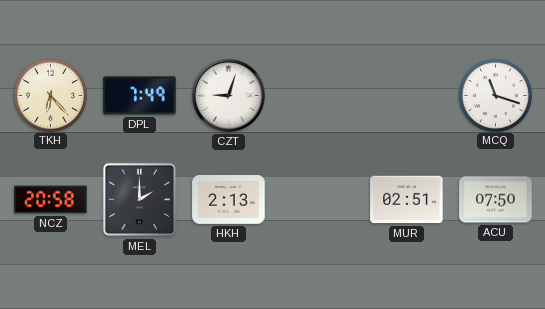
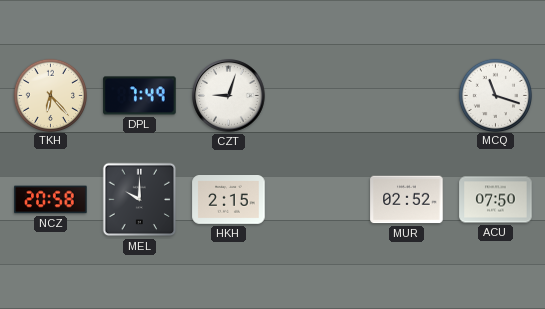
MEL: 2:00 -> 10:00
HKH: 2:13 -> 2:15
MUR: 02:51 -> 02:52
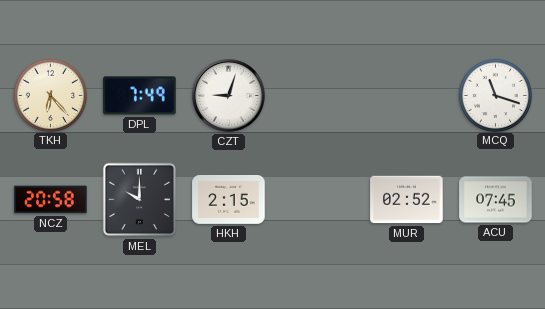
ACU: 07:50 -> 07:45
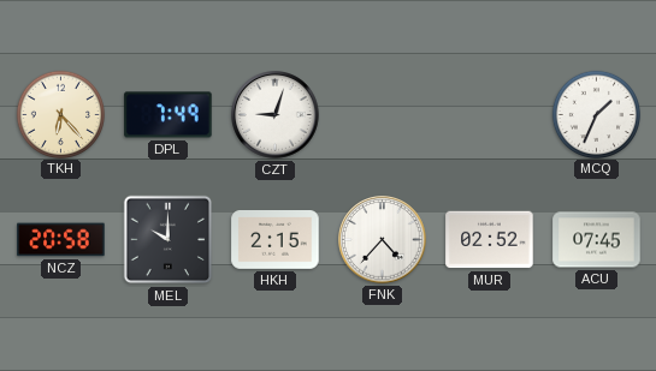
MCQ: 11:18 -> 1:34
FNK: none -> 4:37
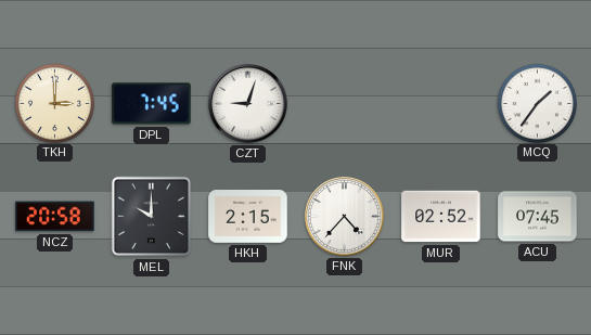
TKH: 6:23 -> 3:00
DPL: 7:49 -> 7:45
MCQ: 1:34 -> 1:36
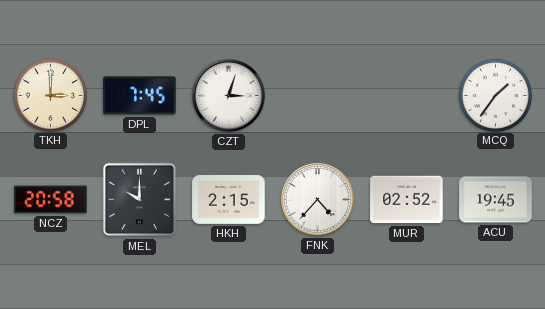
CZT: 9:03 -> 3:03
ACU: 07:45 -> 19:45
